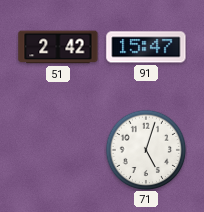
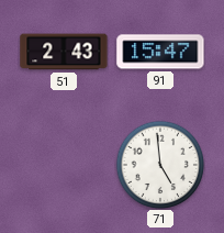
51: 2:42 -> 2:43
71: 5:03 -> 4:59
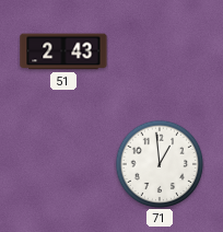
91: 15:47 -> none
71: 4:59 -> 12:59
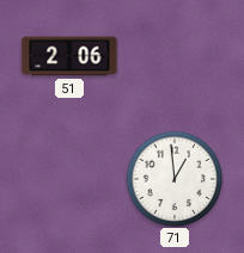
51: 2:43 -> 2:06
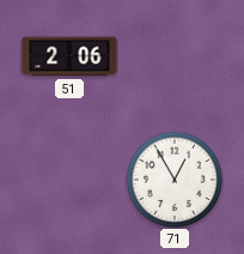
71: 12:59 -> 12:55
